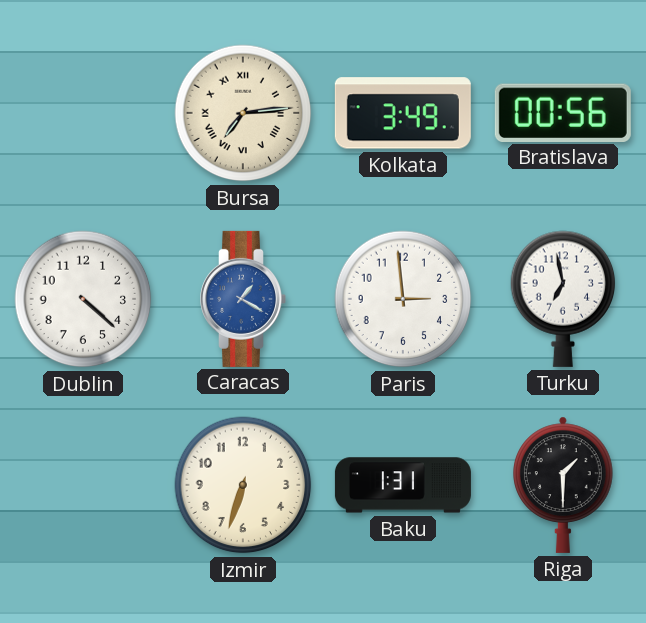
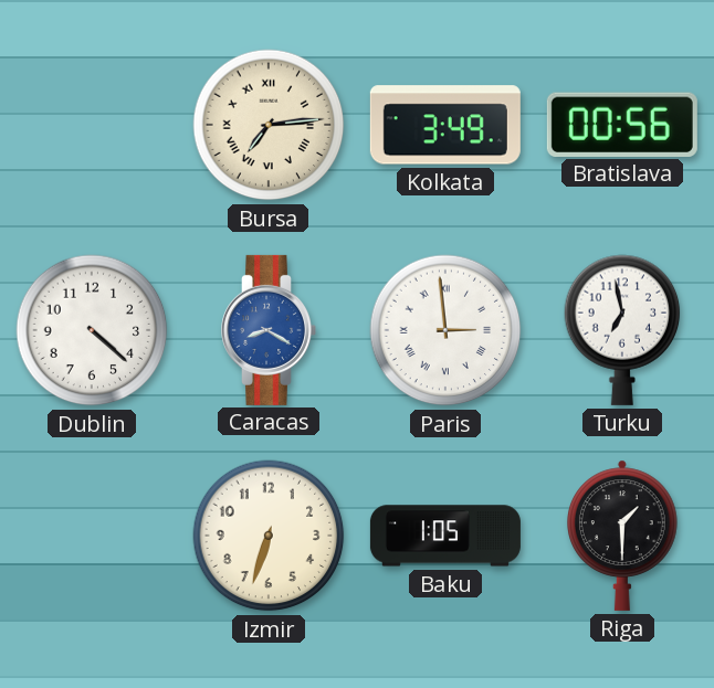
Caracas: 1:20 -> 8:20
Paris numerals: Arabic -> Roman
Baku: 1:31 -> 1:05
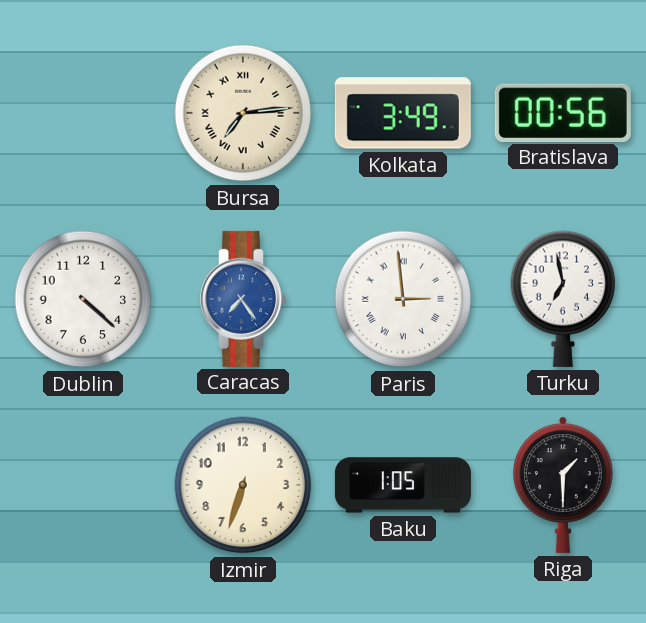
Caracas: 8:20 -> 7:24
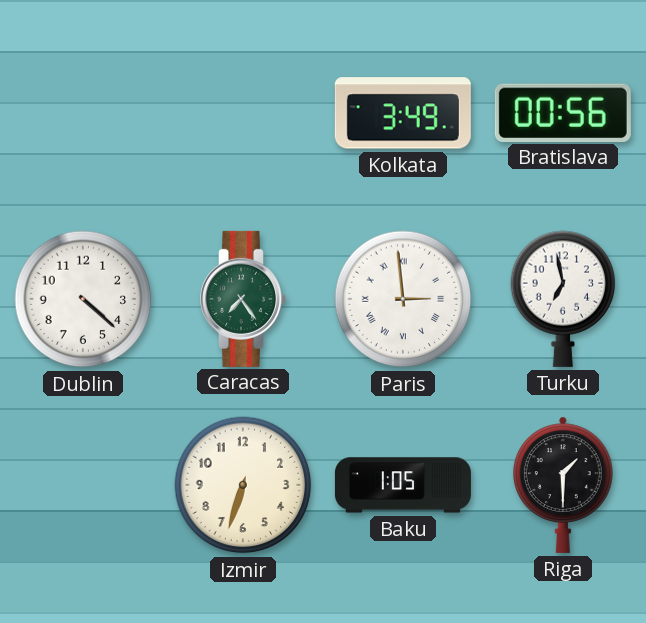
Bursa: 7:14 -> none
Caracas dial: blue -> green
